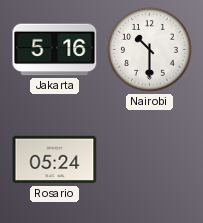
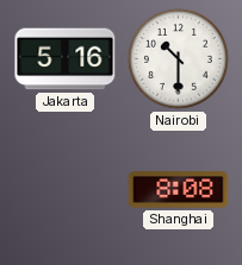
Rosario: 05:24 -> none
Shanghai: none -> 8:08
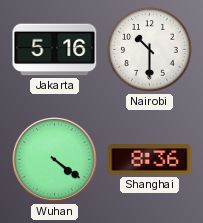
Wuhan: none -> 4:21
Shanghai: 8:08 -> 8:36
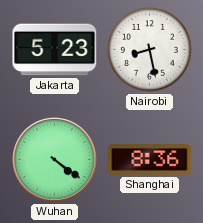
Jakarta: 5:16 -> 5:23
Nairobi: 10:30 -> 8:28
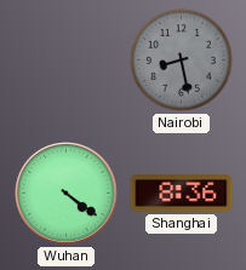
Jakarta: 5:23 -> none
Nairobi dial: white -> grey
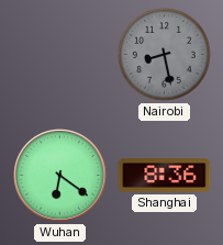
Wuhan: 4:21 -> 6:21
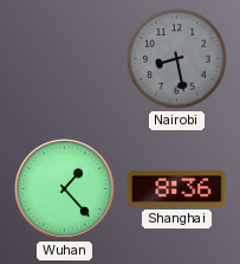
Wuhan: 6:21 -> 1:23
